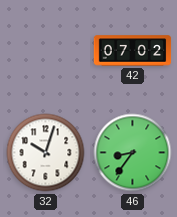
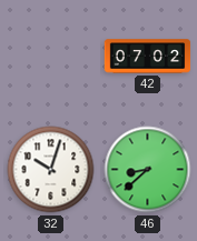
46: 8:36 -> 8:38
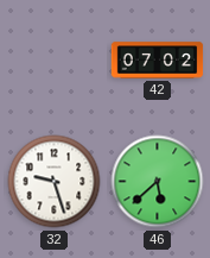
32: 10:03 -> 9:27
46: 8:38 -> 5:38
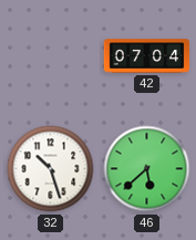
42: 07:02 -> 07:04
32: 9:27 -> 10:27
